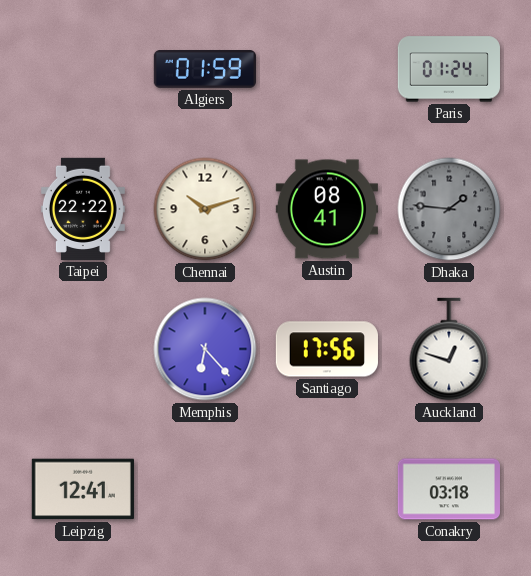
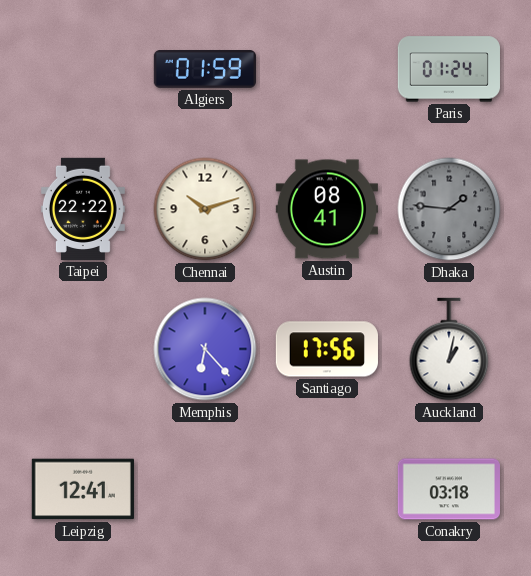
Auckland: 12:48 -> 1:02
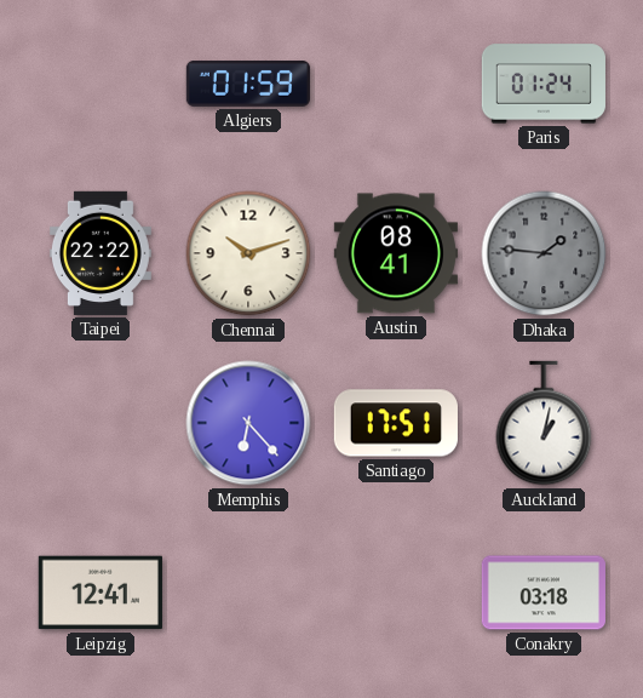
Santiago: 17:56 -> 17:51
